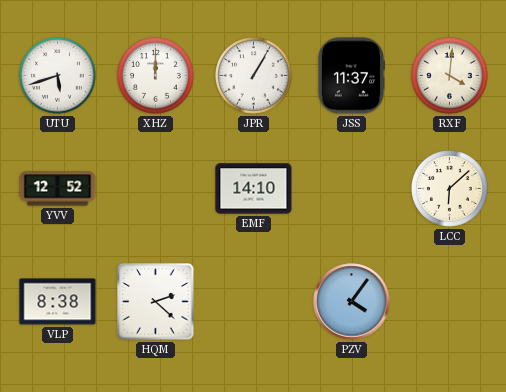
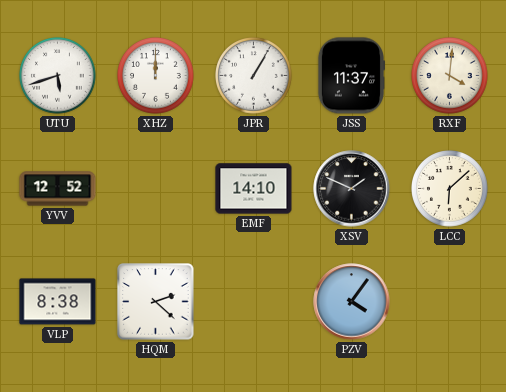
XSV: none -> 1:49
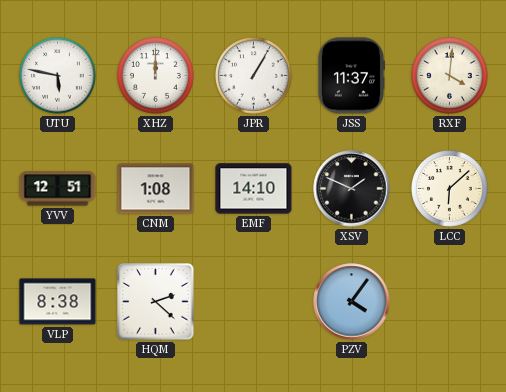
UTU: 5:42 -> 5:47
YVV: 12:52 -> 12:51
CNM: none -> 1:08
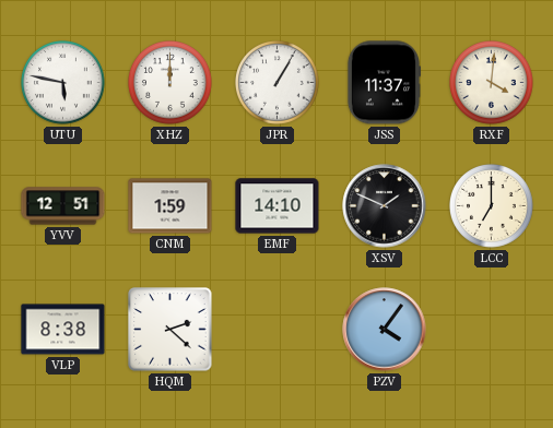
CNM: 1:08 -> 1:59
LCC: 6:08 -> 7:00
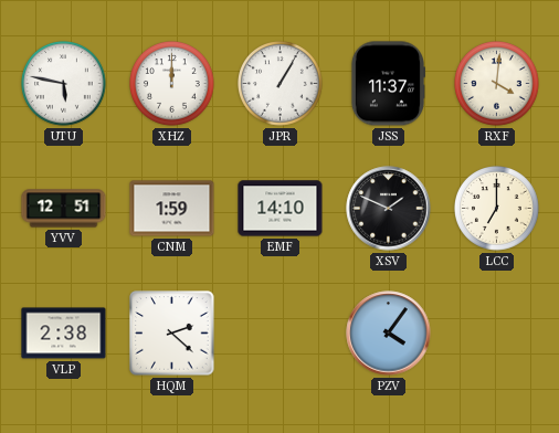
VLP: 8:38 -> 2:38
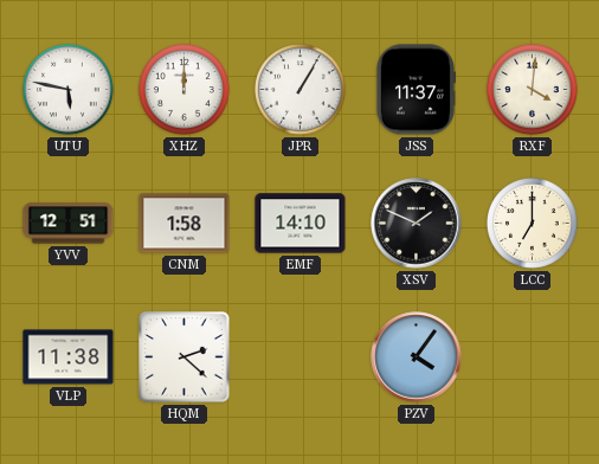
CNM: 1:59 -> 1:58
VLP: 2:38 -> 11:38
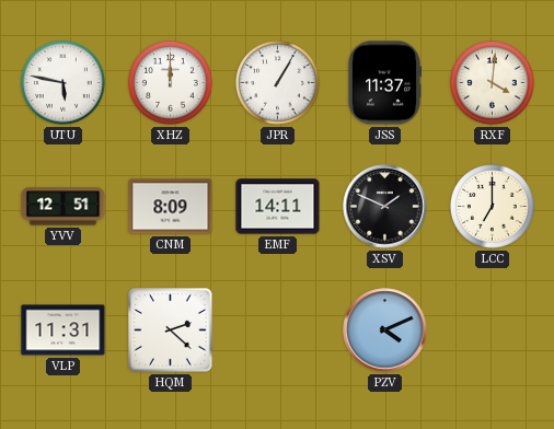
CNM: 1:58 -> 8:09
EMF: 14:10 -> 14:11
VLP: 11:38 -> 11:31
PZV: 4:06 -> 4:11
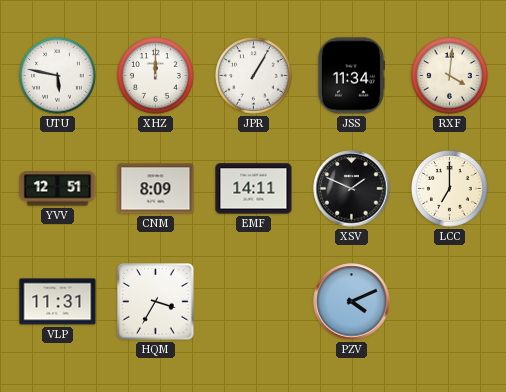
JSS: 11:37 -> 11:34
HQM: 2:22 -> 3:35
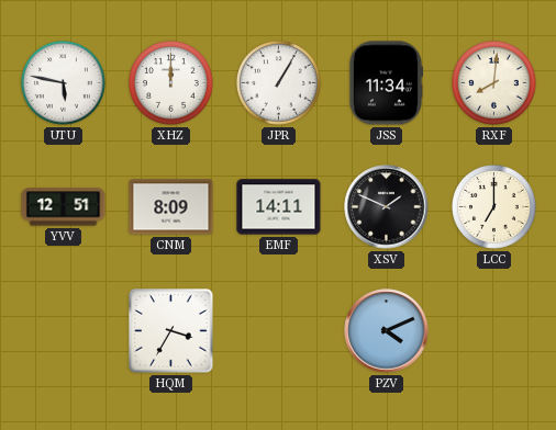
RXF: 4:01 -> 8:01
VLP: 11:31 -> none
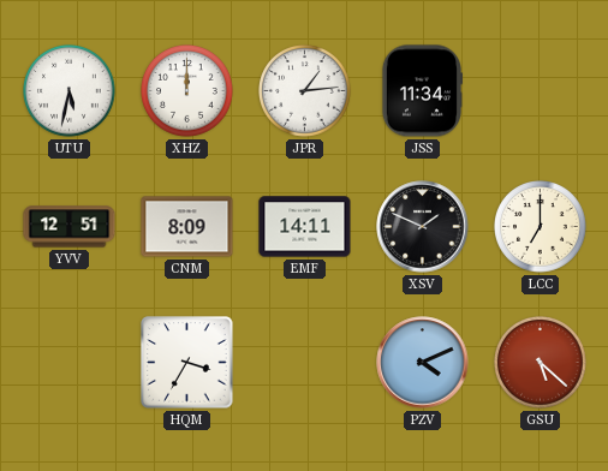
UTU: 5:47 -> 5:32
JPR: 1:05 -> 1:14
RXF: 8:01 -> none
GSU: none -> 5:22
